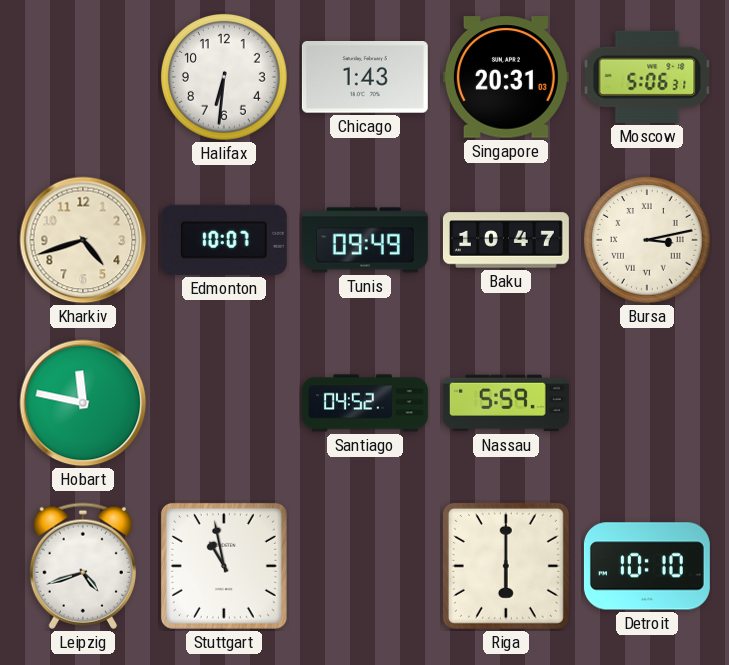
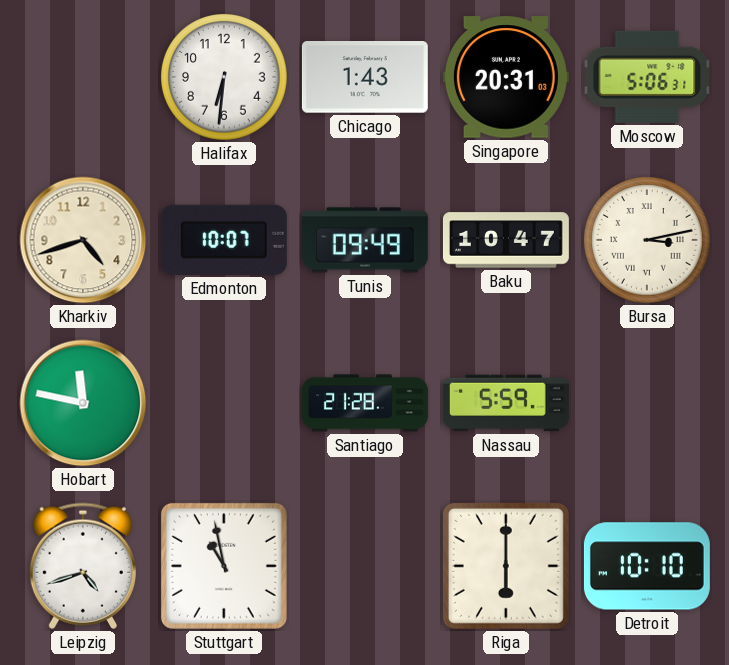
Santiago: 04:52 -> 21:28
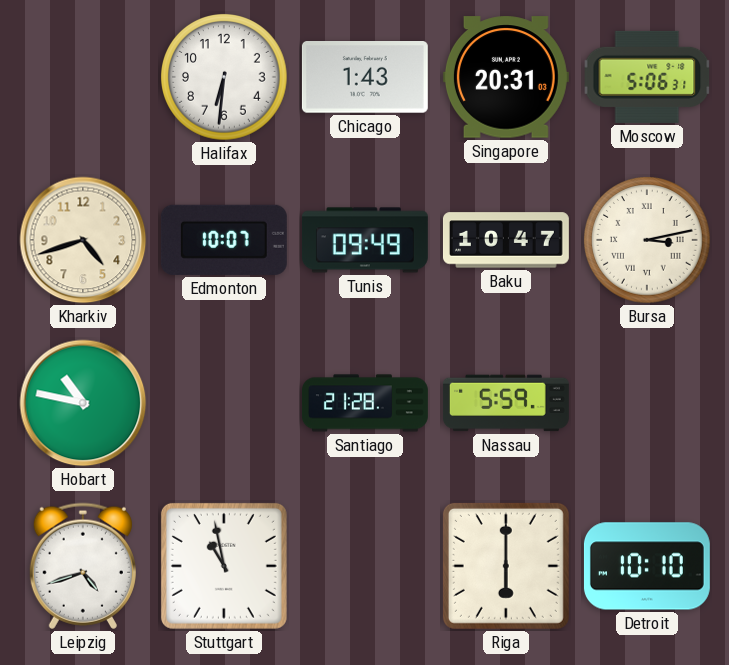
Hobart: 11:47 -> 10:47
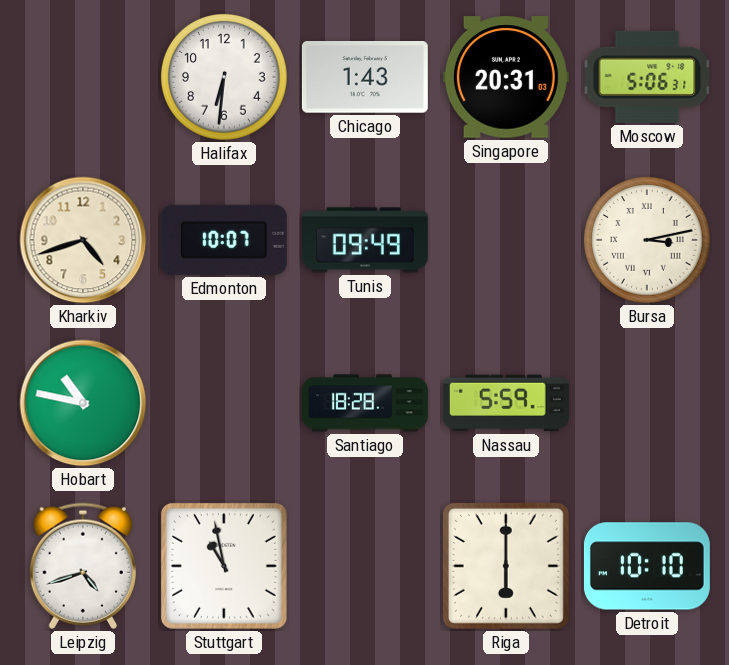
Baku: 10:47 -> none
Santiago: 21:28 -> 18:28
